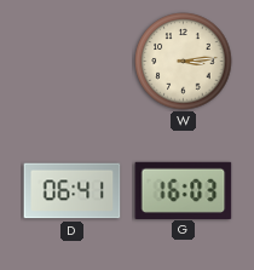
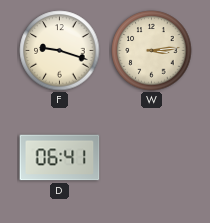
F: none -> 9:18
G: 16:03 -> none
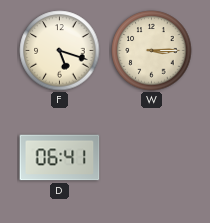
F: 9:18 -> 5:18
W: 3:14 -> 3:15
